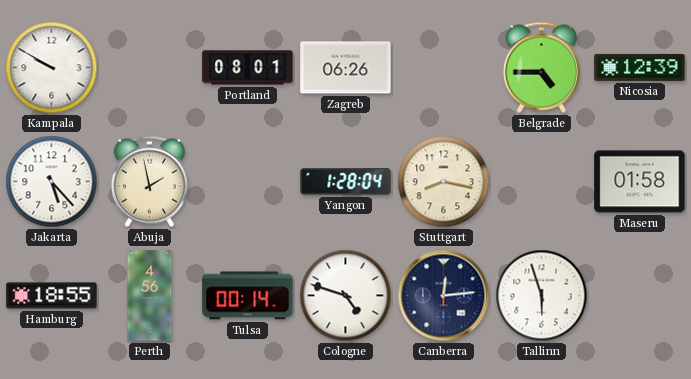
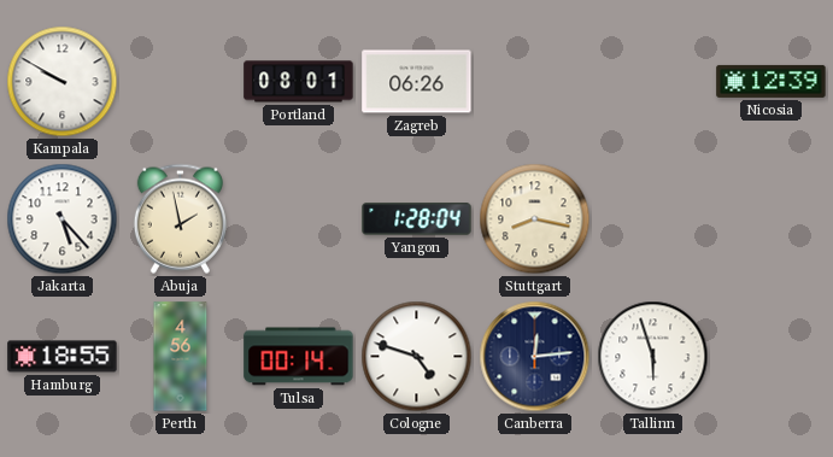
Belgrade: 4:45 -> none
Maseru: 01:58 -> none
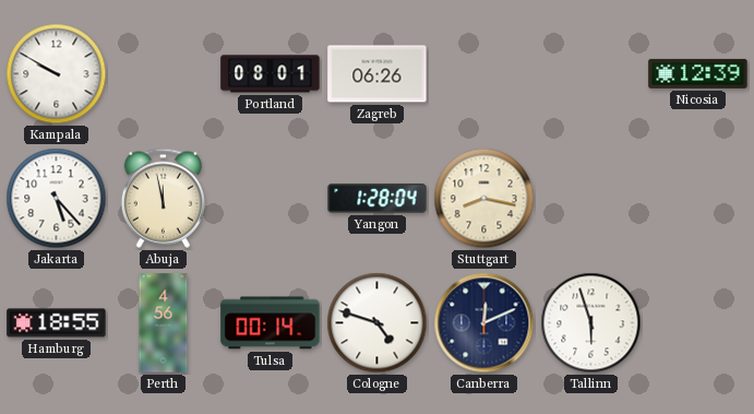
Abuja: 1:58 -> 11:58
Canberra: 12:14 -> 12:11
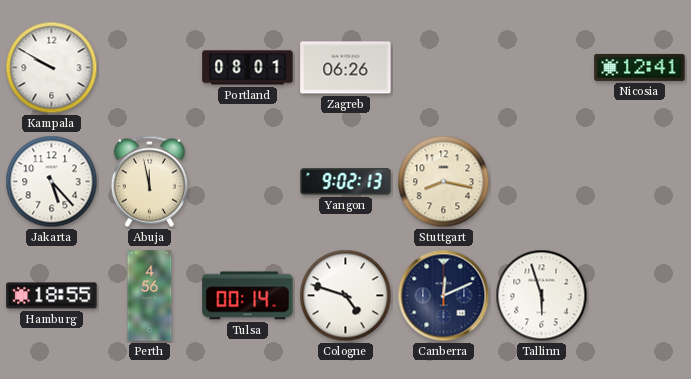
Nicosia: 12:39 -> 12:41
Yangon: 1:28 -> 9:02
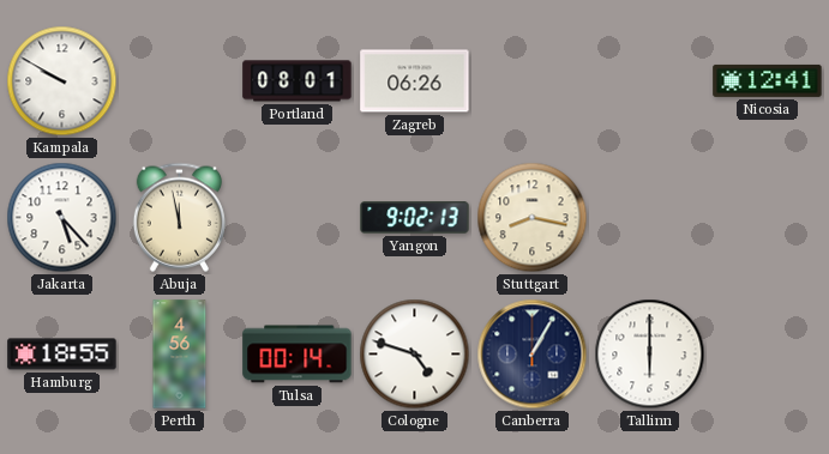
Canberra: 12:11 -> 1:05
Tallinn: 5:57 -> 6:00
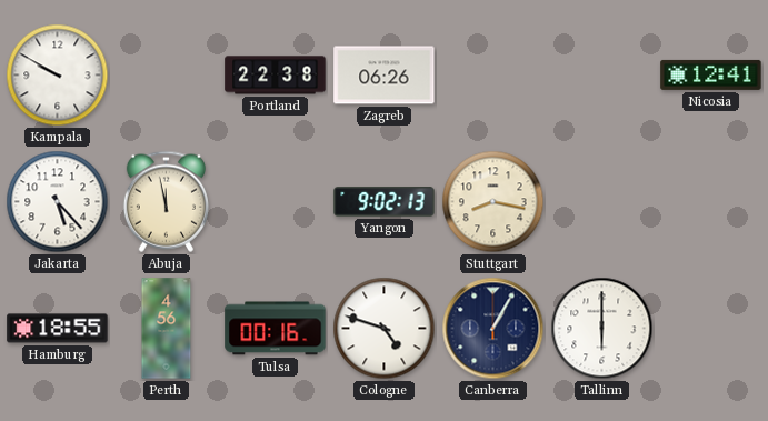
Portland: 08:01 -> 22:38
Tulsa: 00:14 -> 00:16
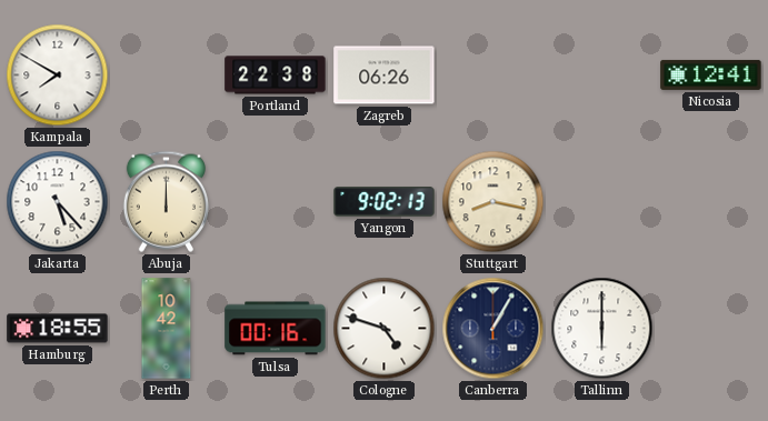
Kampala: 9:50 -> 7:50
Abuja: 11:58 -> 12:00
Perth: 4:56 -> 10:42
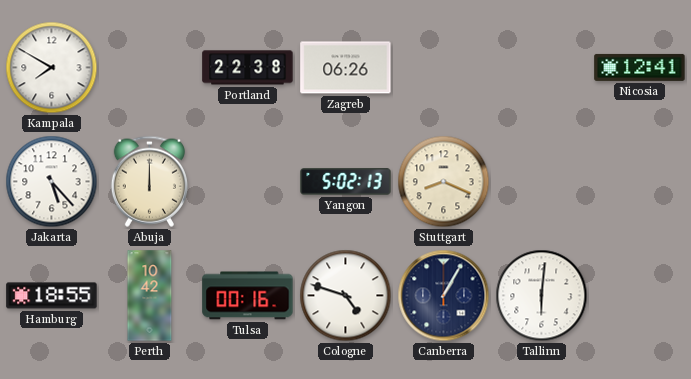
Yangon: 9:02 -> 5:02
Stuttgart: 8:17 -> 8:19
Tallinn: 6:00 -> 6:01
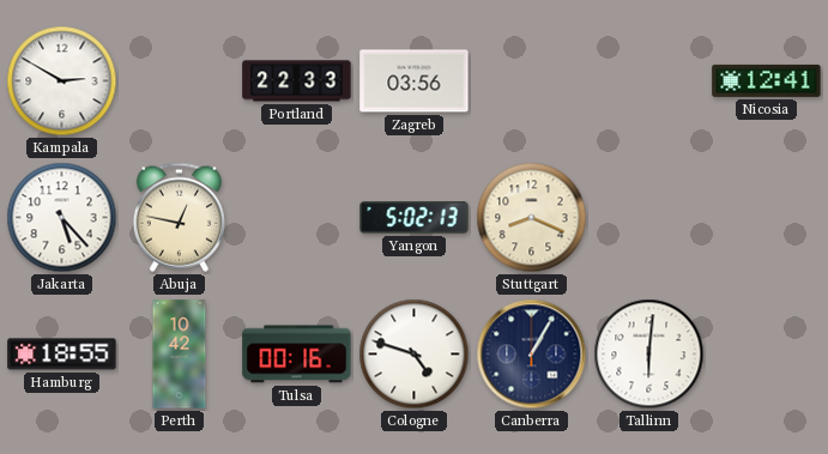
Kampala: 7:50 -> 2:50
Portland: 22:38 -> 22:33
Zagreb: 06:26 -> 03:56
Abuja: 12:00 -> 12:47
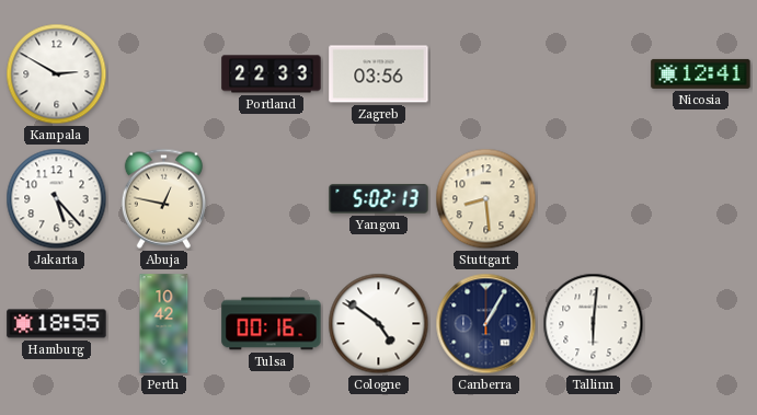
Stuttgart: 8:19 -> 8:29
Cologne: 4:48 -> 4:51
